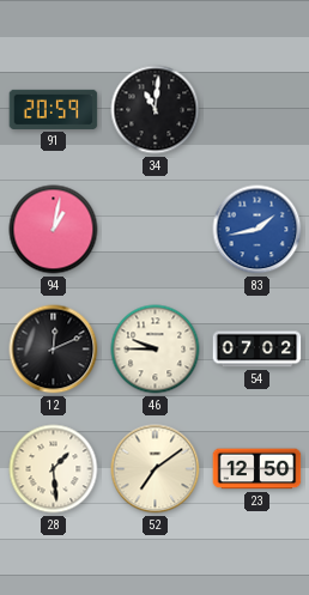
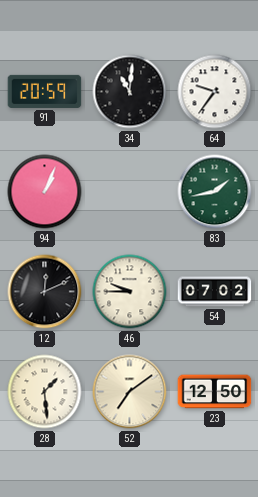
64: none -> 9:36
94: 1:02 -> 1:04
83 dial: blue -> green
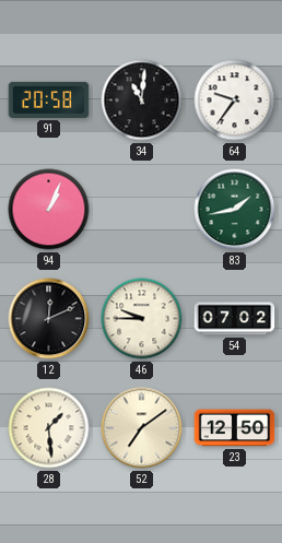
91: 20:59 -> 20:58
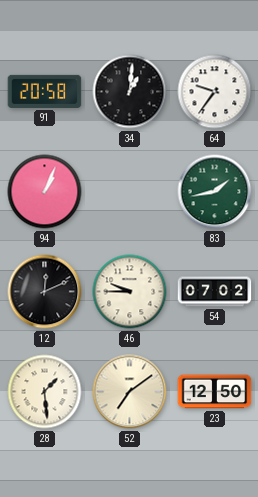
34: 11:01 -> 1:01
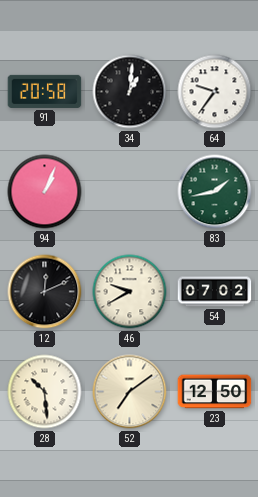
46: 9:45 -> 9:40
28: 1:29 -> 10:29
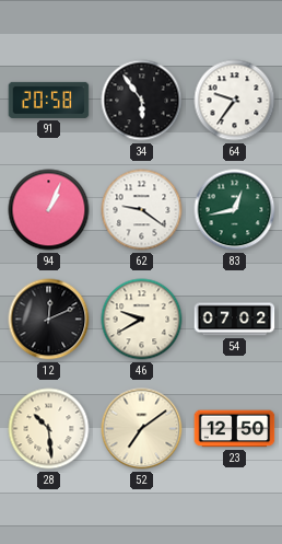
34: 1:01 -> 5:54
62: none -> 9:21
83: 1:43 -> 12:43
